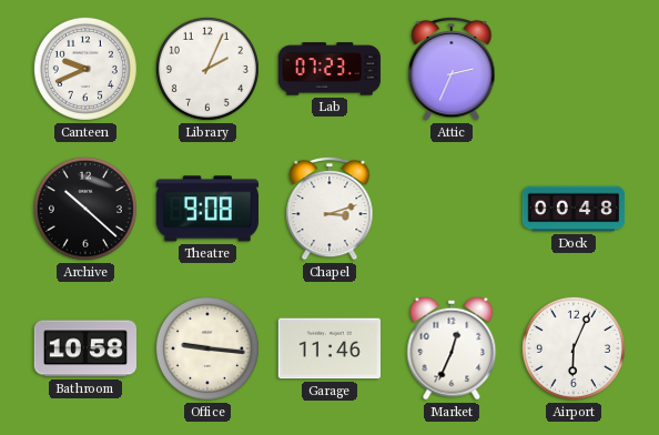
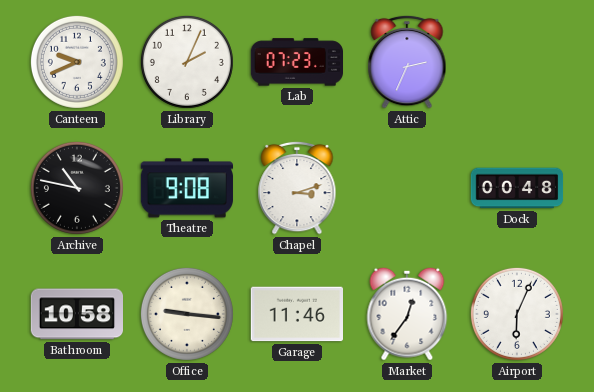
Archive: 10:22 -> 10:47
Market: 12:34 -> 12:36
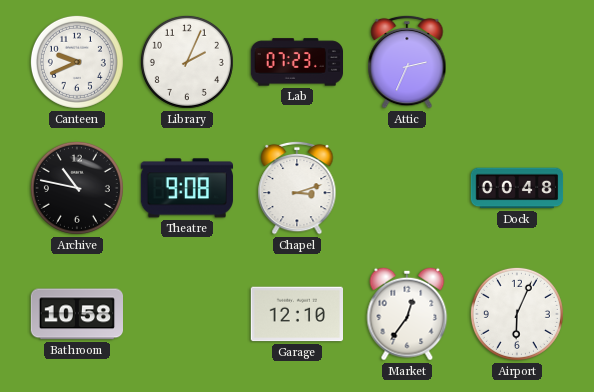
Office: 9:16 -> none
Garage: 11:46 -> 12:10
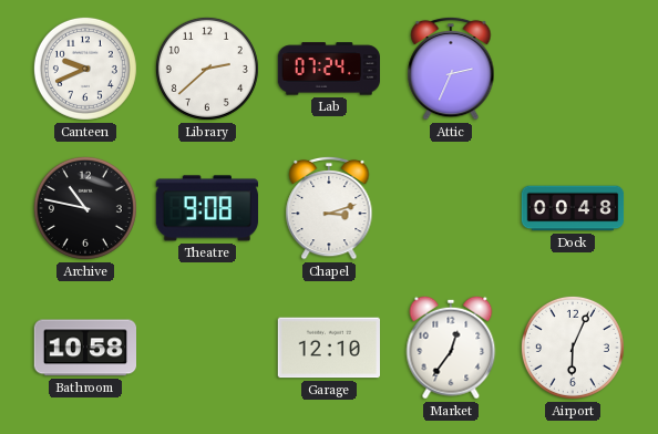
Library: 2:04 -> 2:38
Lab: 07:23 -> 07:24
